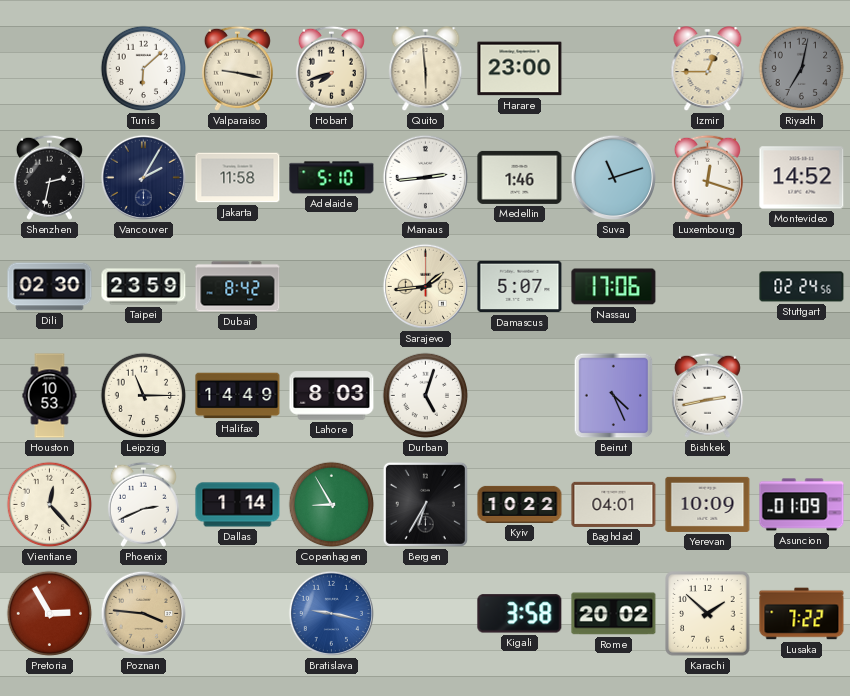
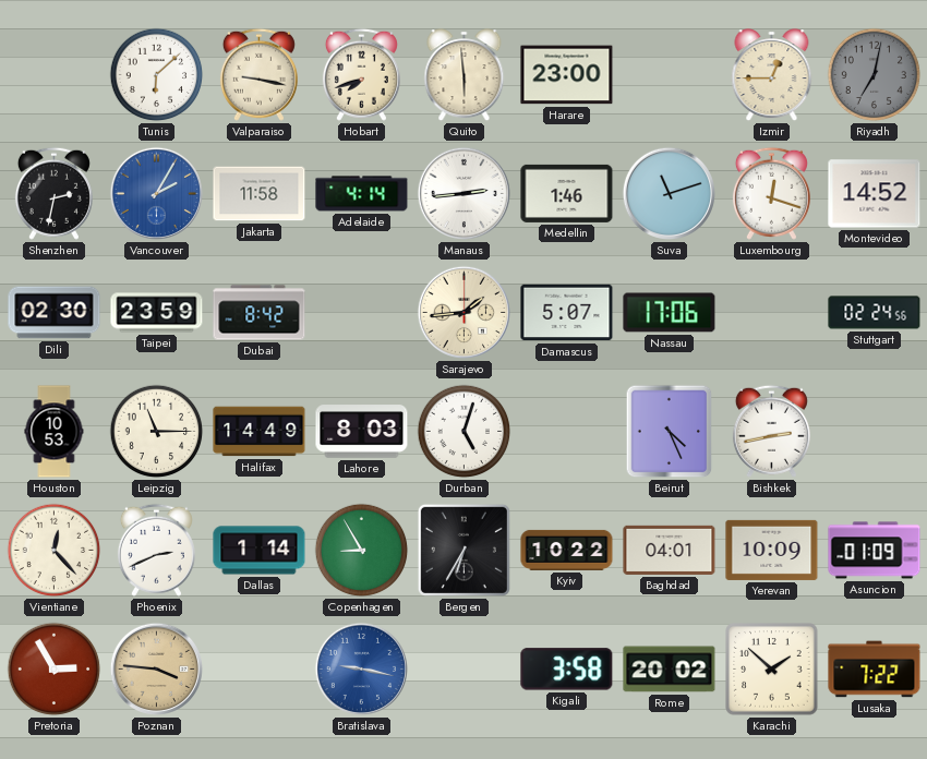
Vancouver dial: navy -> blue
Adelaide: 5:10 -> 4:14
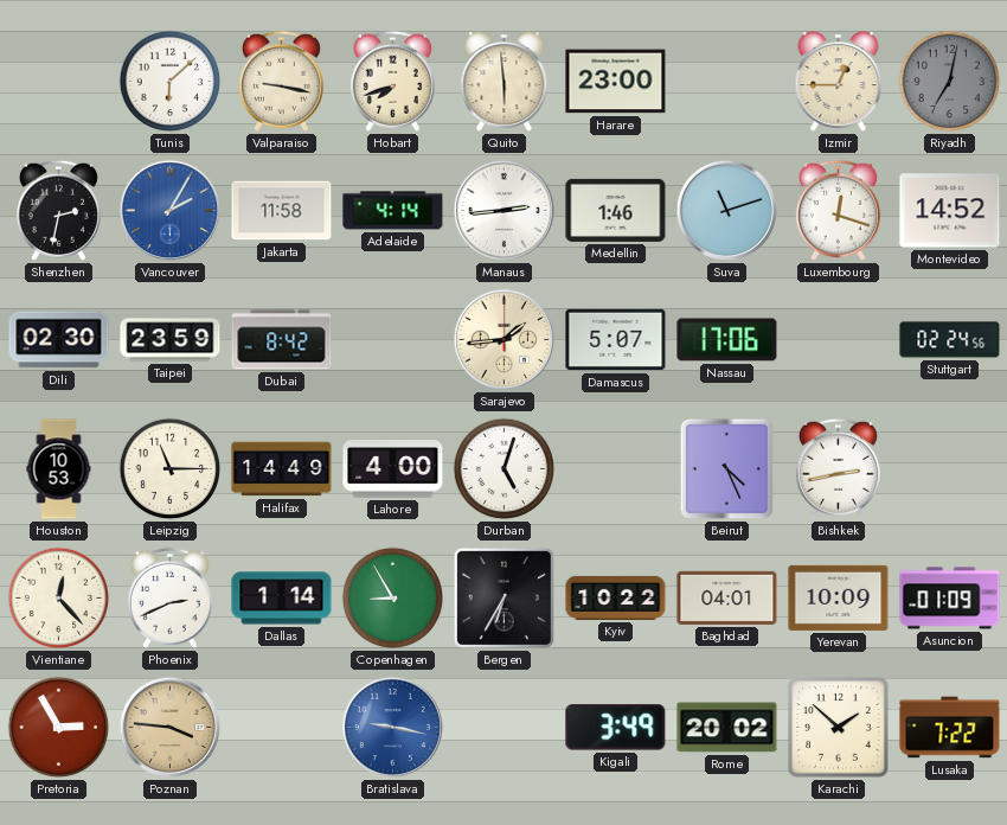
Lahore: 8:03 -> 4:00
Kigali: 3:58 -> 3:49
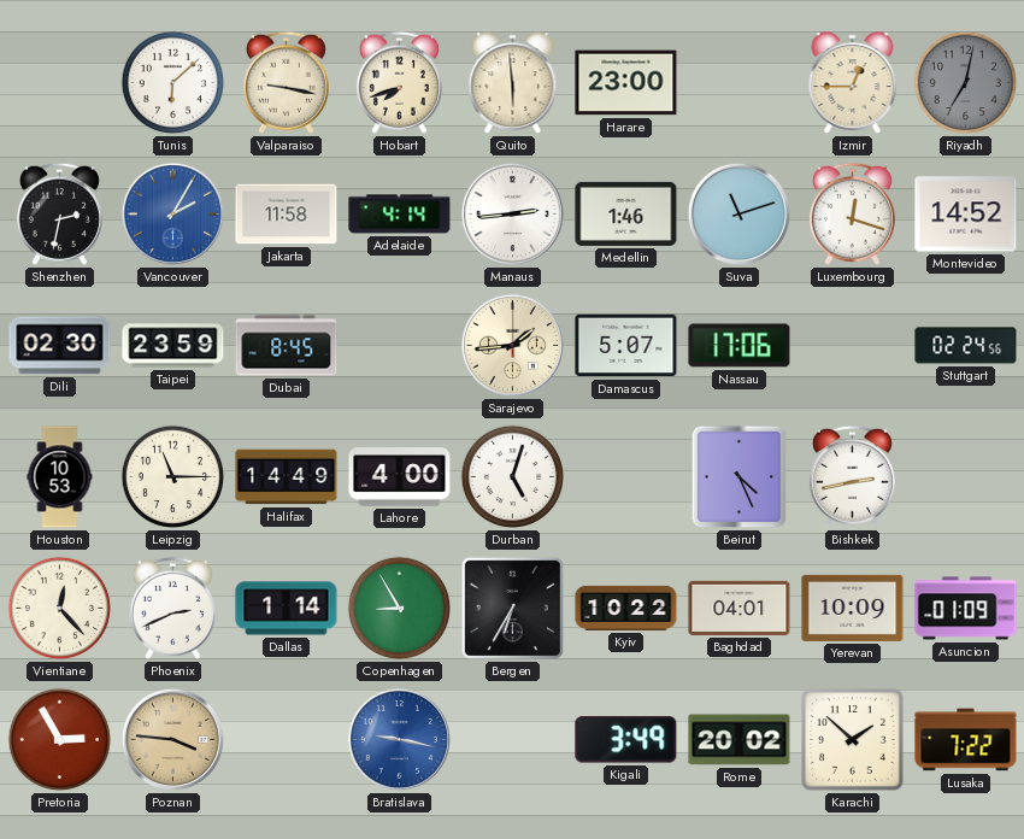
Dubai: 8:42 -> 8:45
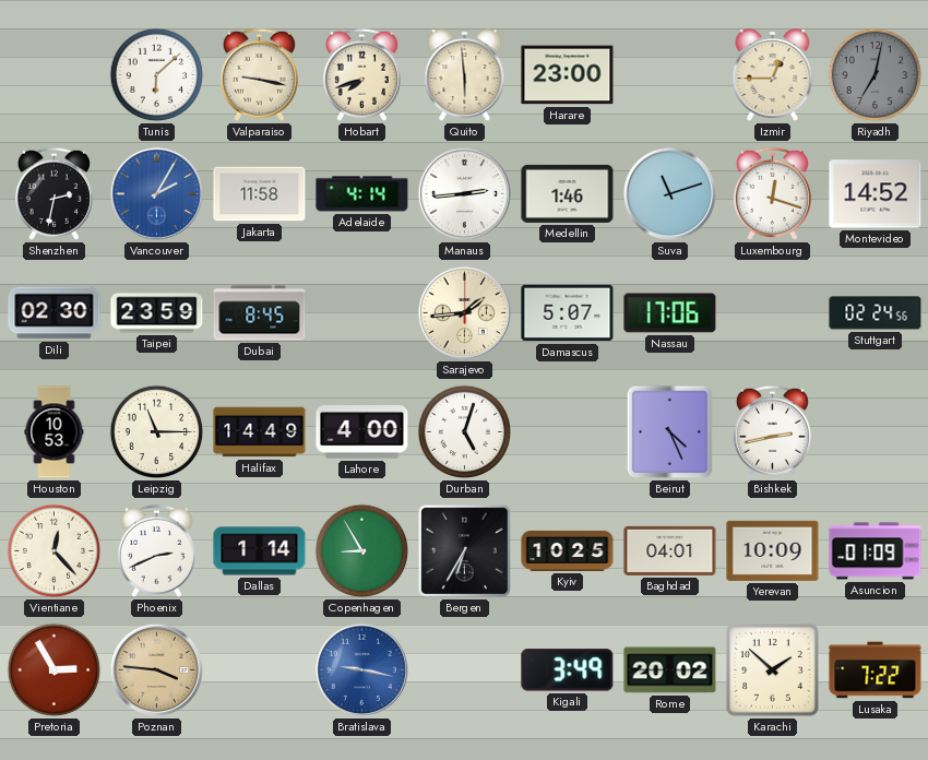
Kyiv: 10:22 -> 10:25
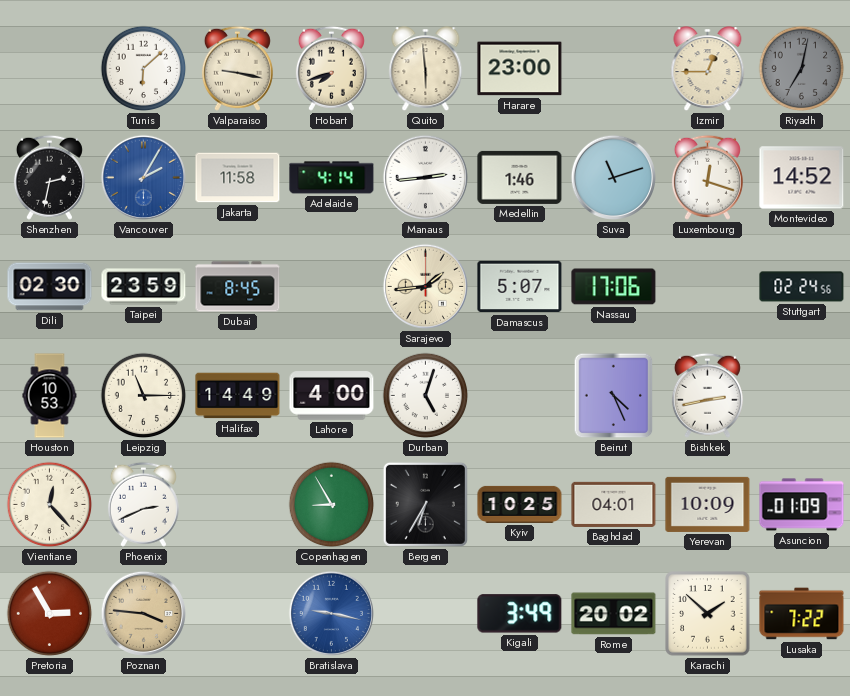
Dallas: 1:14 -> none
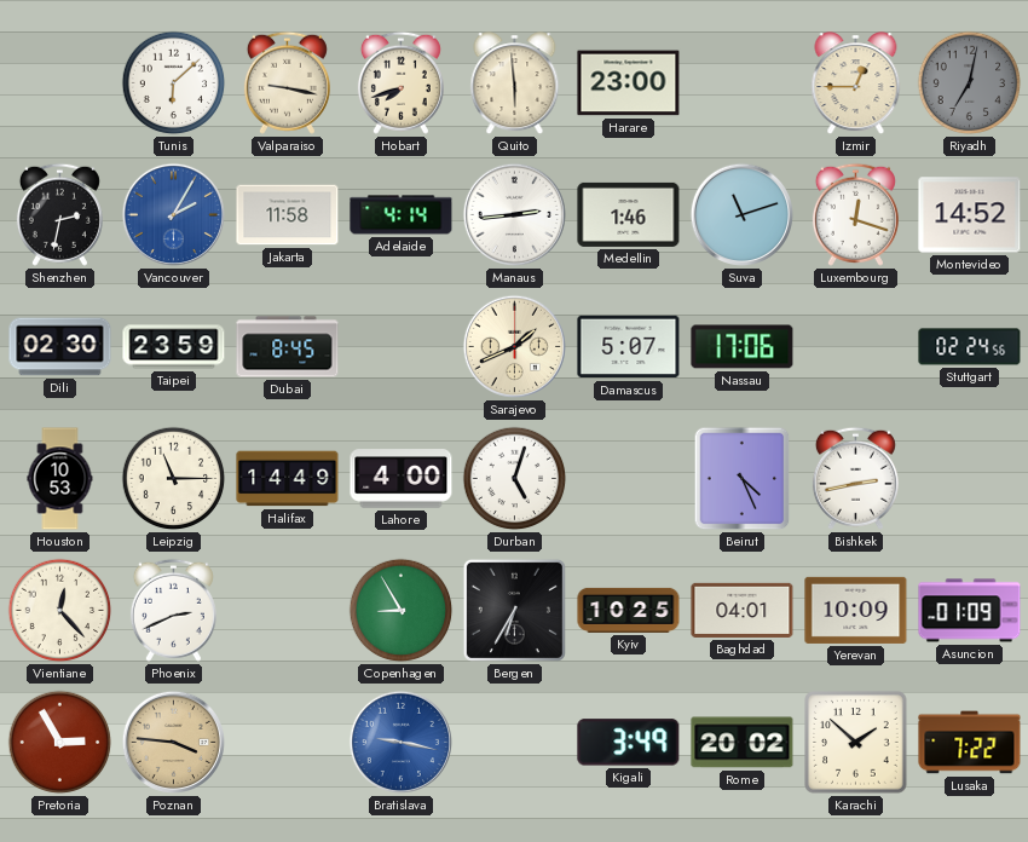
Sarajevo: 1:44 -> 1:41
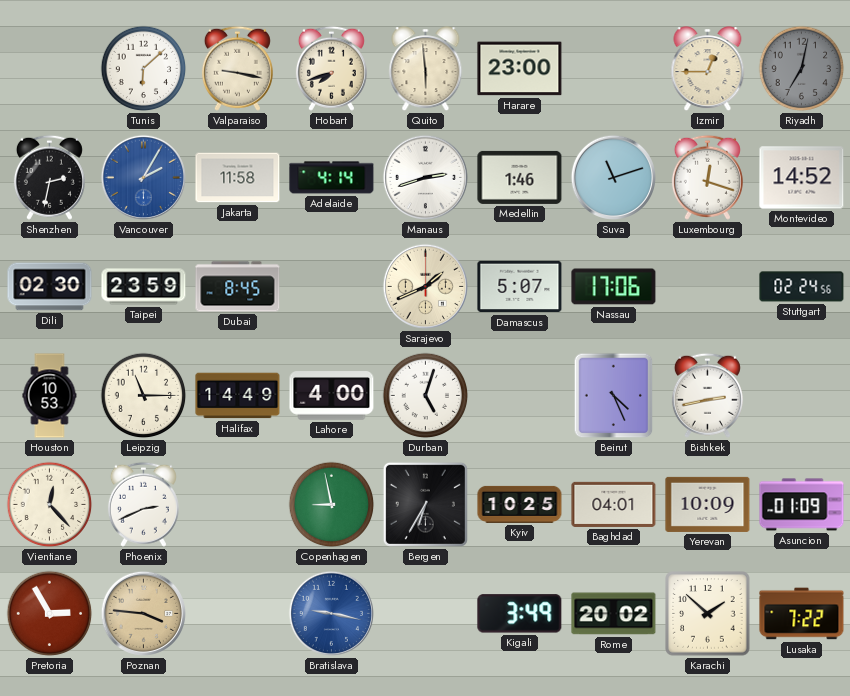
Manaus: 2:44 -> 2:42
Copenhagen: 8:55 -> 8:58
